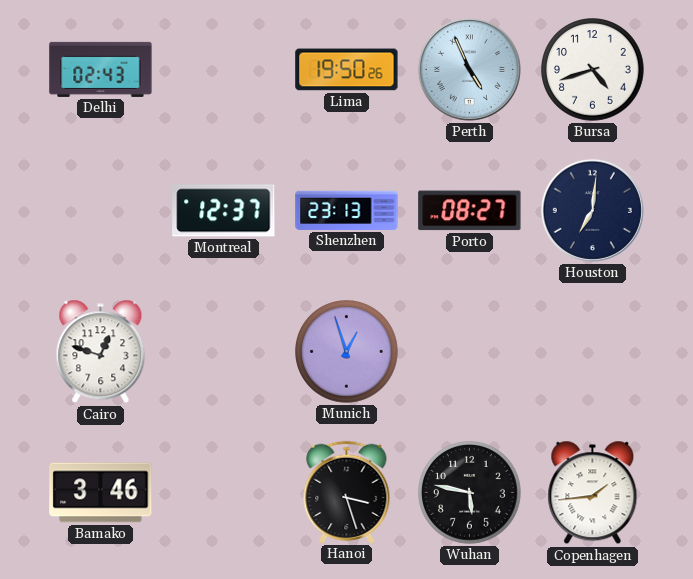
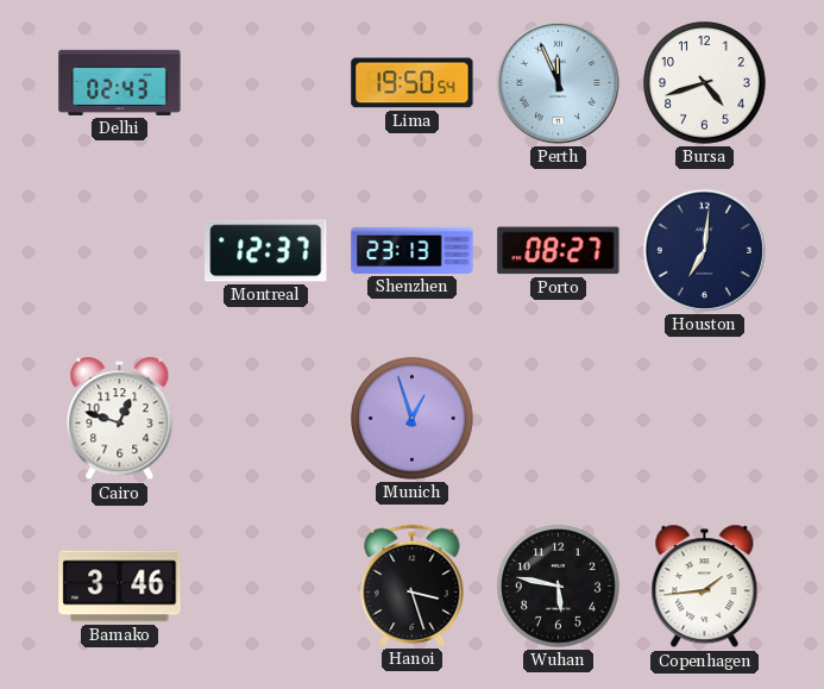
Lima: 19:50:26 -> 19:50:54
Perth: 4:56 -> 11:56
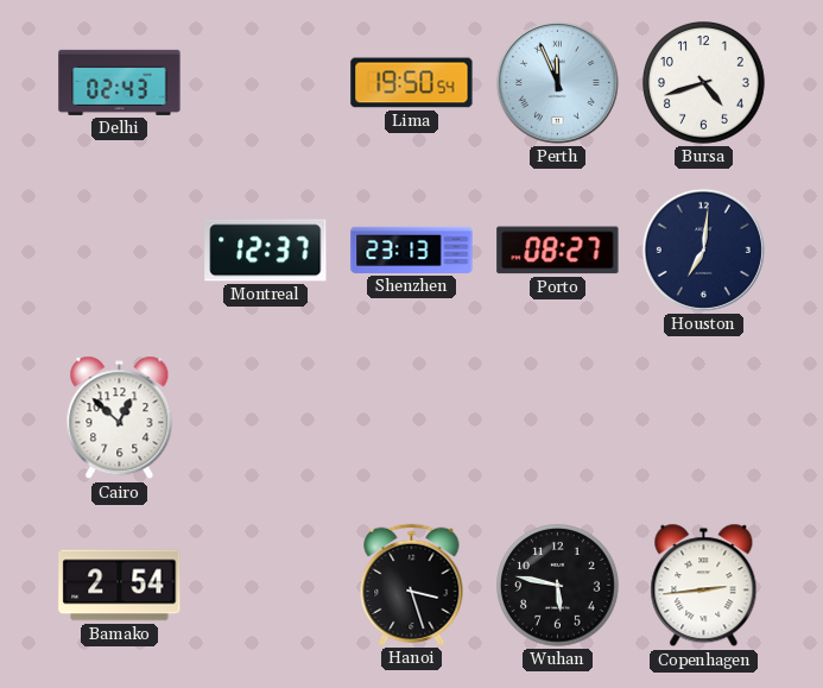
Cairo: 12:48 -> 12:52
Munich: 12:57 -> none
Bamako: 3:46 -> 2:54
Copenhagen: 1:44 -> 2:44
